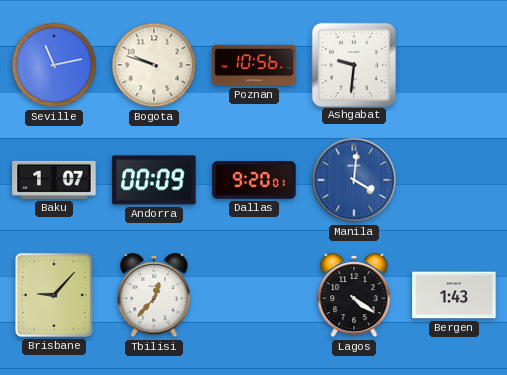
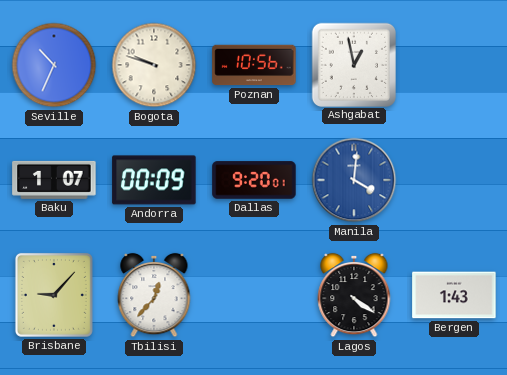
Seville: 11:13 -> 10:34
Ashgabat: 9:31 -> 12:58
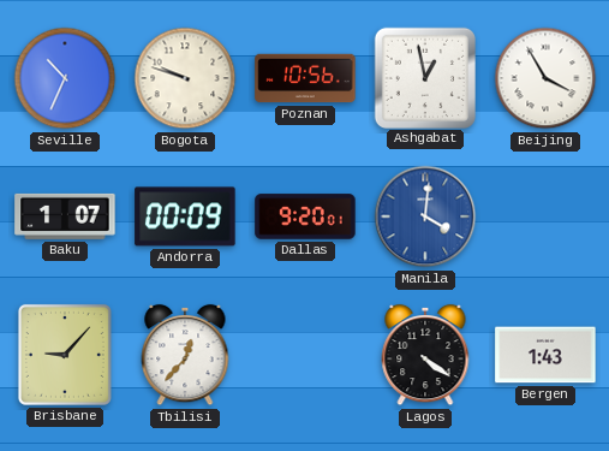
Beijing: none -> 3:55
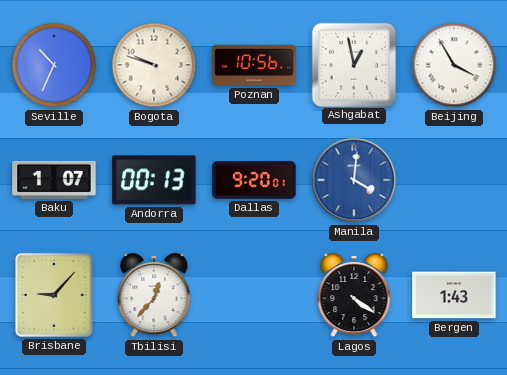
Andorra: 00:09 -> 00:13
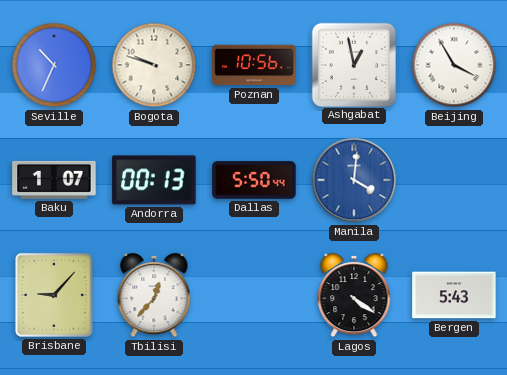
Dallas: 9:20 -> 5:50
Bergen: 1:43 -> 5:43
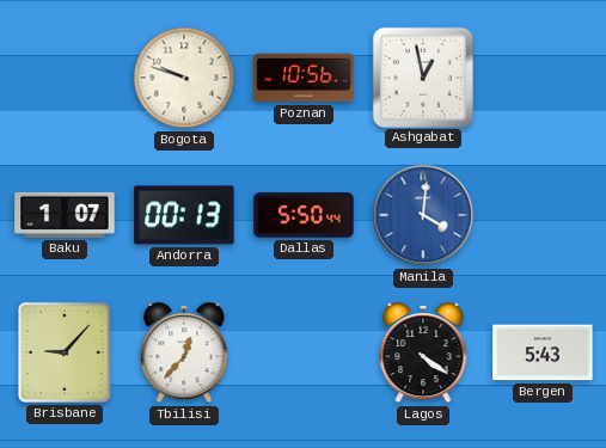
Seville: 10:34 -> none
Beijing: 3:55 -> none
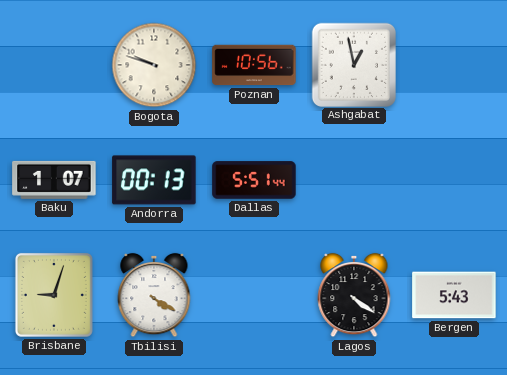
Dallas: 5:50 -> 5:51
Manila: 4:01 -> none
Brisbane: 9:07 -> 9:03
Tbilisi: 12:37 -> 4:20
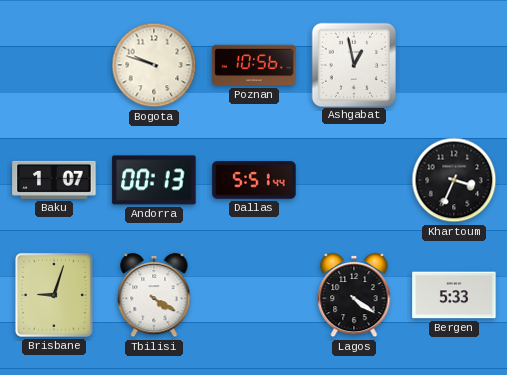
Khartoum: none -> 3:34
Bergen: 5:43 -> 5:33
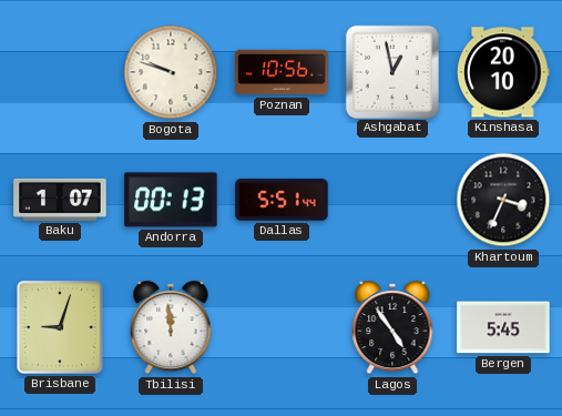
Kinshasa: none -> 20:10
Tbilisi: 4:20 -> 11:59
Lagos: 4:21 -> 4:54
Bergen: 5:33 -> 5:45
